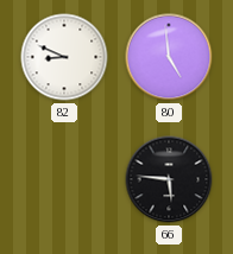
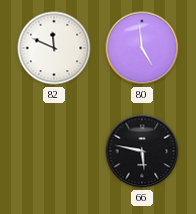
82: 8:49 -> 11:49
66: 5:46 -> 5:47
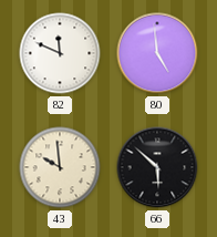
43: none -> 9:59
66: 5:47 -> 5:52
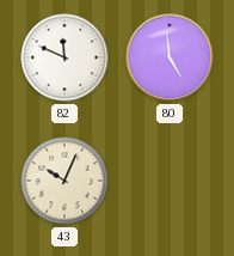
43: 9:59 -> 10:04
66: 5:52 -> none
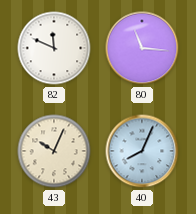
80: 4:59 -> 11:16
40: none -> 8:04
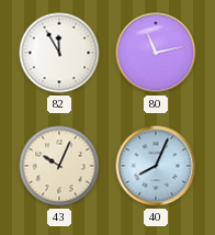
82: 11:49 -> 11:55
80: 11:16 -> 11:13
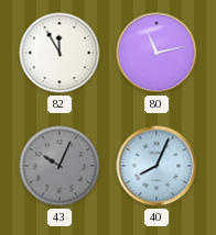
43 dial: cream -> grey
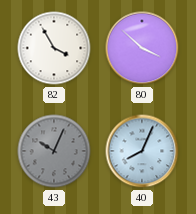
82: 11:55 -> 3:55
80: 11:13 -> 3:52
